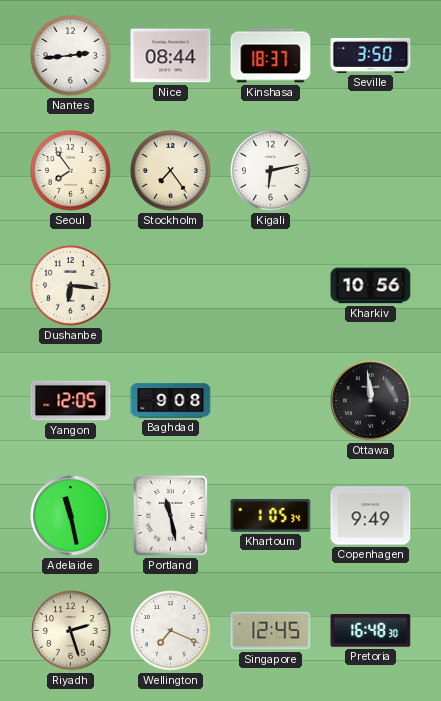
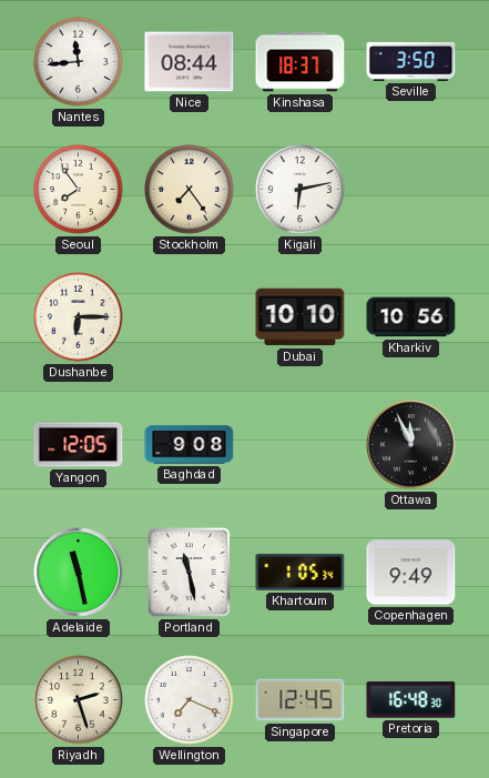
Nantes: 2:44 -> 11:44
Dushanbe: 6:16 -> 6:15
Dubai: none -> 10:10
Ottawa: 11:59 -> 11:56
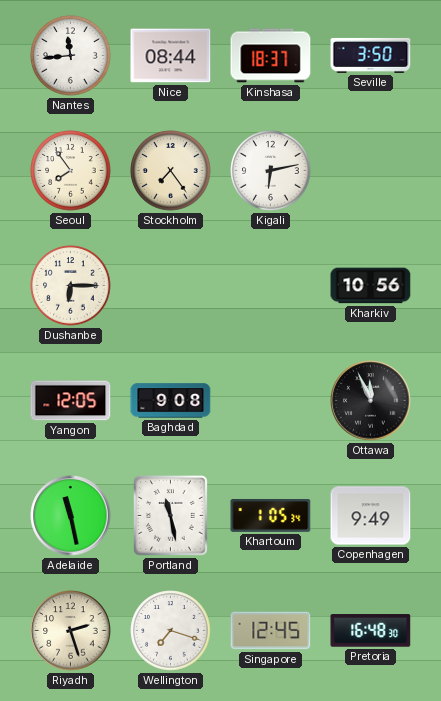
Dubai: 10:10 -> none
Wellington: 7:19 -> 7:18
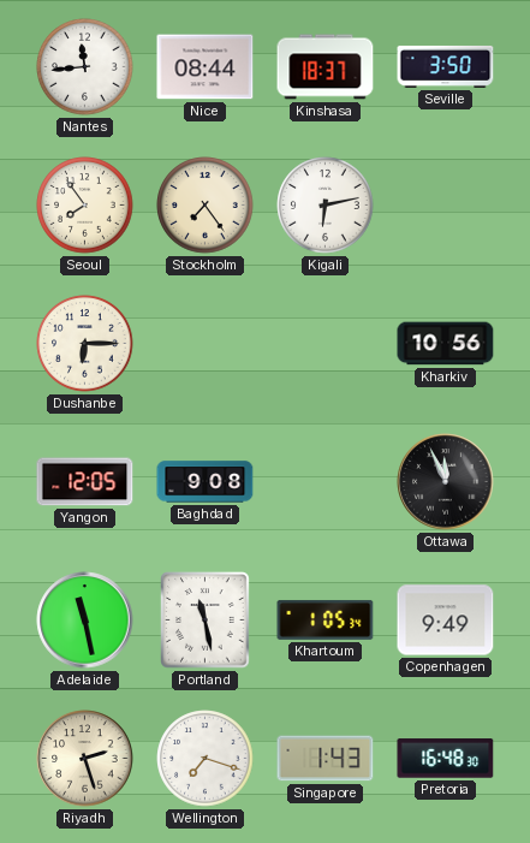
Singapore: 12:45 -> 1:43
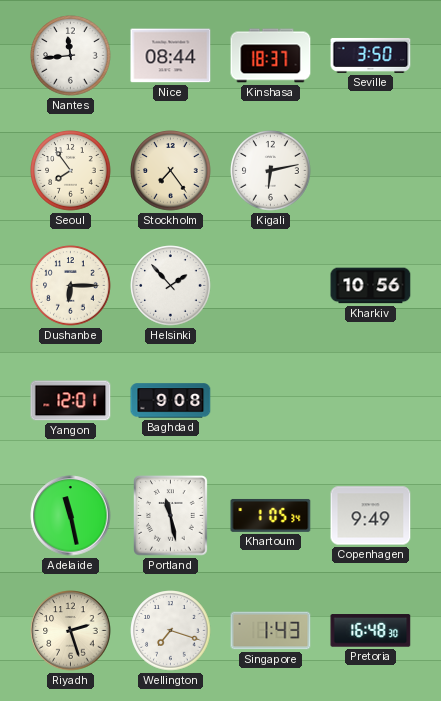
Helsinki: none -> 1:53
Yangon: 12:05 -> 12:01
Ottawa: 11:56 -> none
